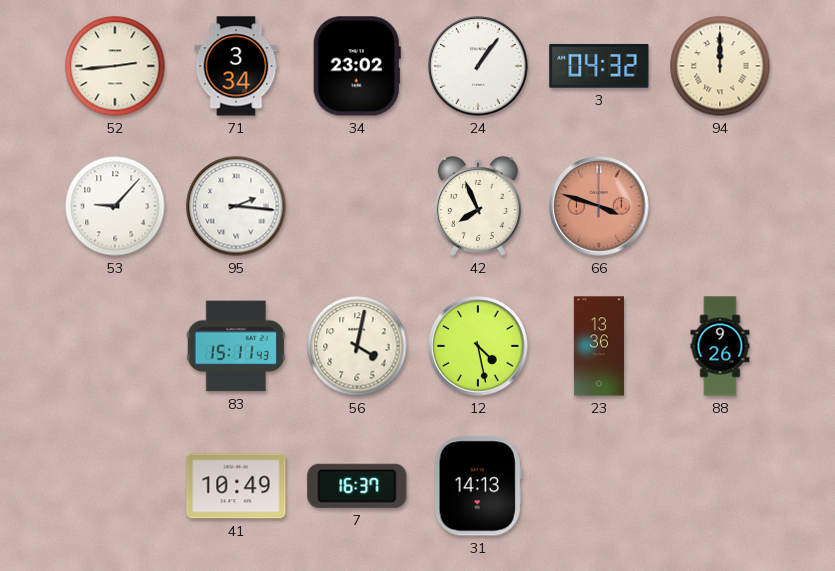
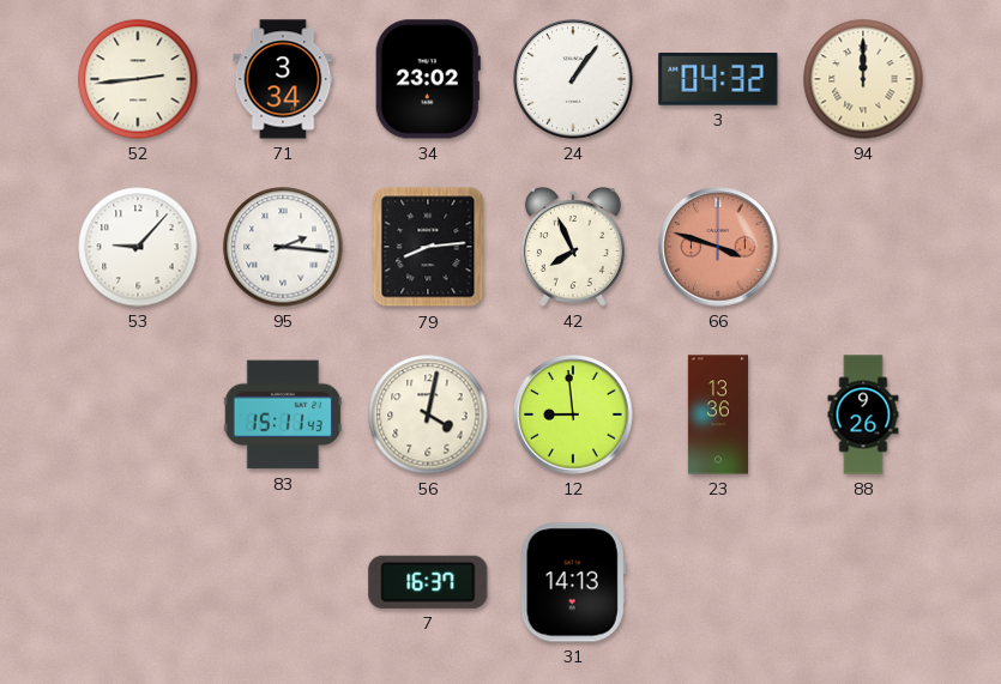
79: none -> 8:14
12: 4:28 -> 8:59
41: 10:49 -> none
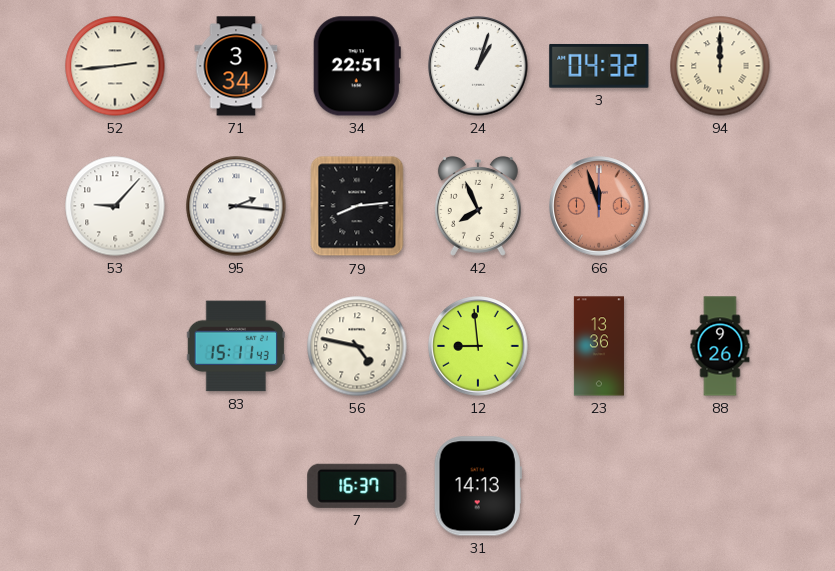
34: 23:02 -> 22:51
24: 1:06 -> 1:03
66: 3:48 -> 11:57
56: 4:02 -> 4:47
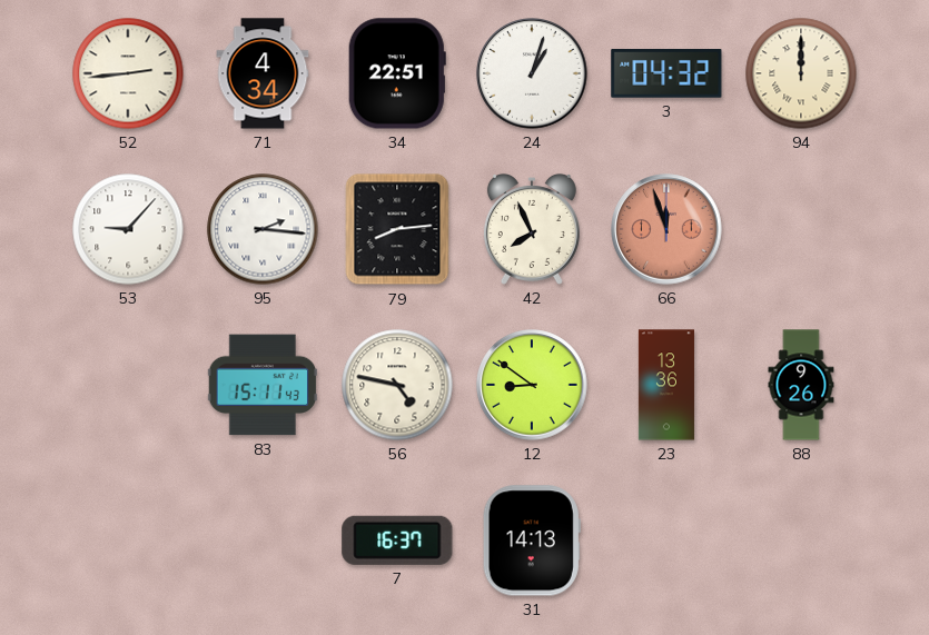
71: 3:34 -> 4:34
12: 8:59 -> 8:51
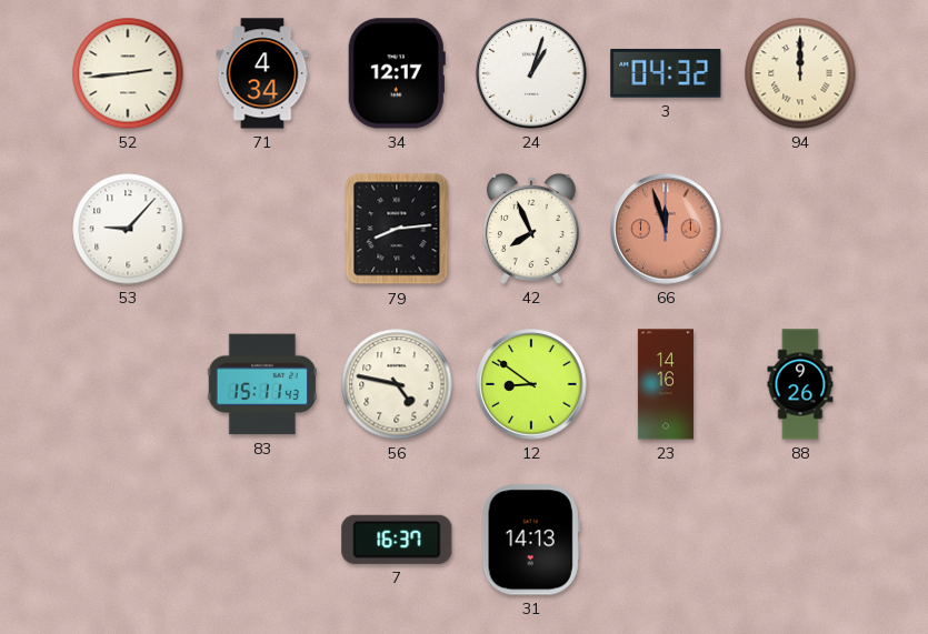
34: 22:51 -> 12:17
95: 2:16 -> none
23: 13:36 -> 14:16
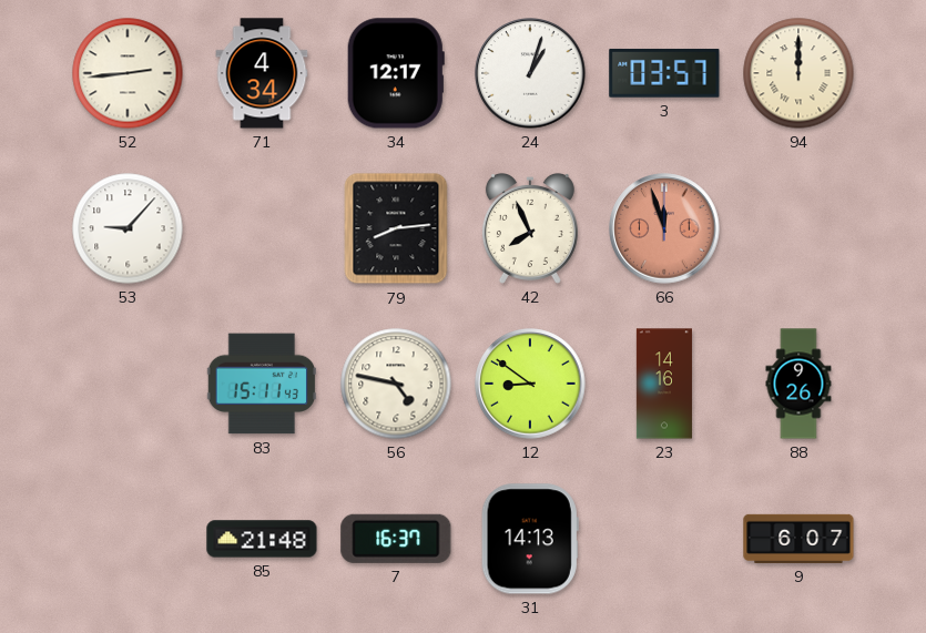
3: 04:32 -> 03:57
85: none -> 21:48
9: none -> 6:07
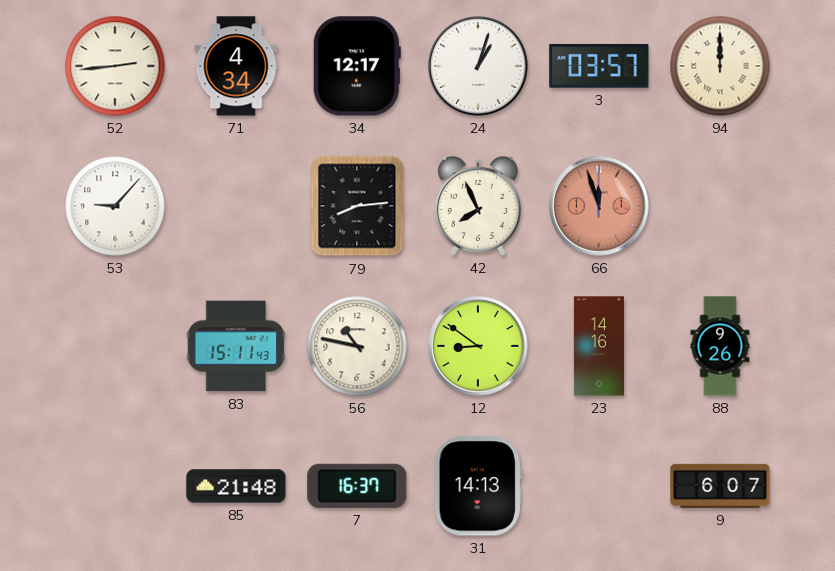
56: 4:47 -> 10:47
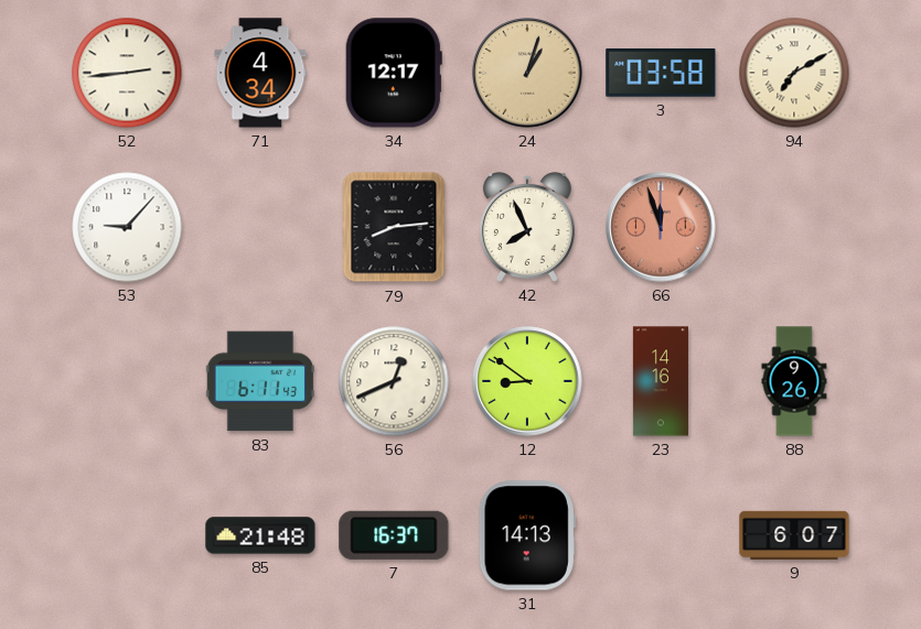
24 dial: white -> champagne
3: 03:57 -> 03:58
94: 12:00 -> 7:10
83: 15:11 -> 6:11
56: 10:47 -> 12:41
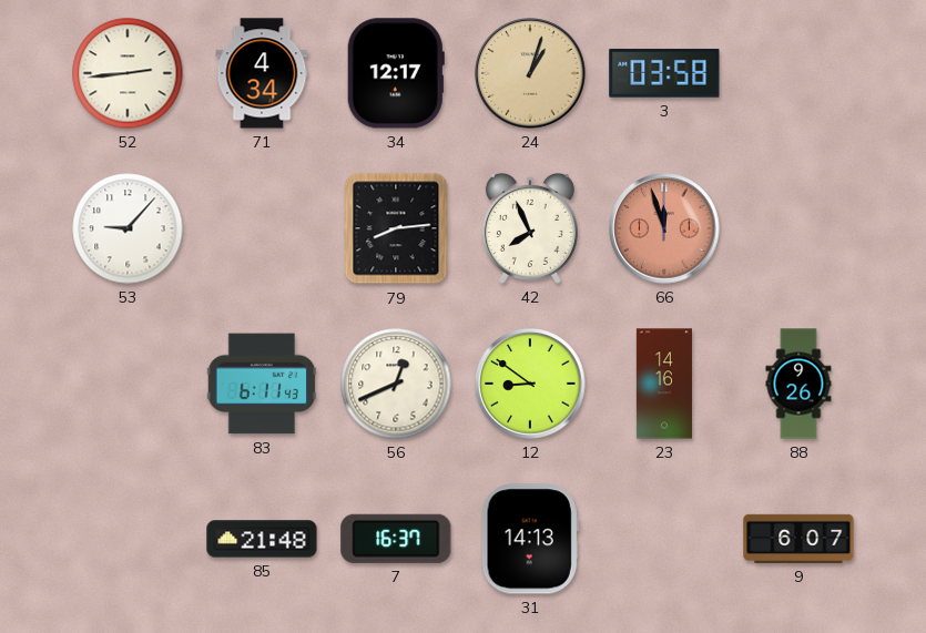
94: 7:10 -> none
